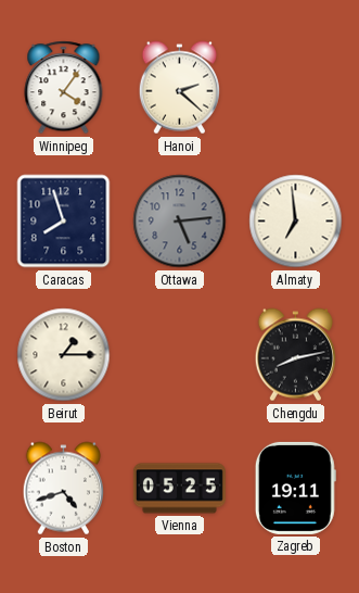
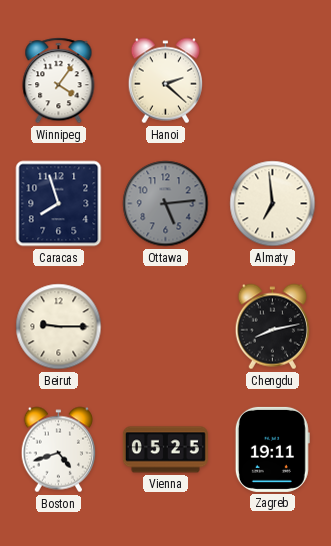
Beirut: 1:15 -> 9:15
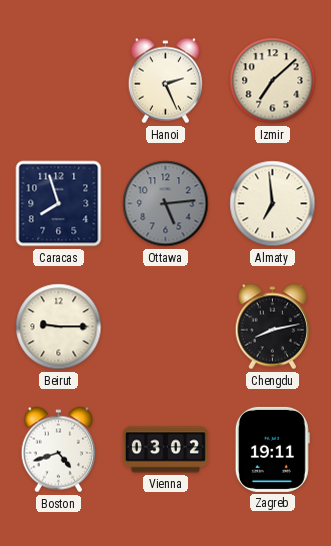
Winnipeg: 4:06 -> none
Hanoi: 2:22 -> 2:26
Izmir: none -> 7:08
Vienna: 05:25 -> 03:02
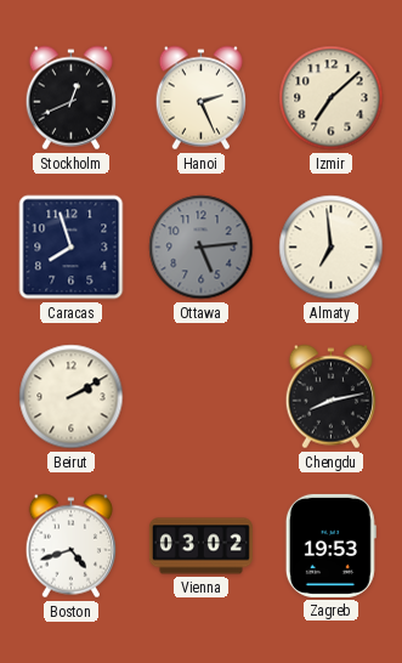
Stockholm: none -> 12:41
Beirut: 9:15 -> 2:10
Zagreb: 19:11 -> 19:53
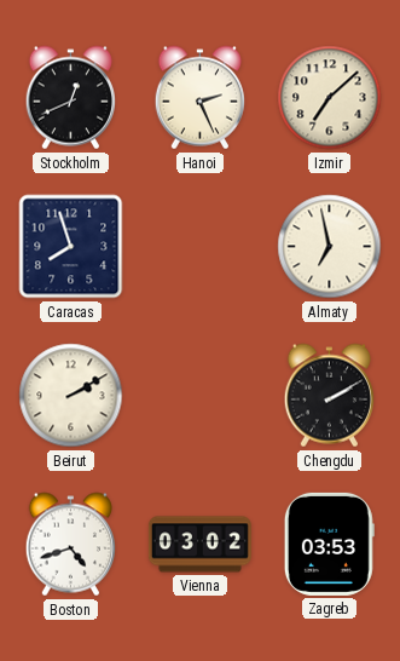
Ottawa: 5:14 -> none
Almaty: 6:59 -> 6:58
Chengdu: 8:13 -> 2:10
Zagreb: 19:53 -> 03:53
